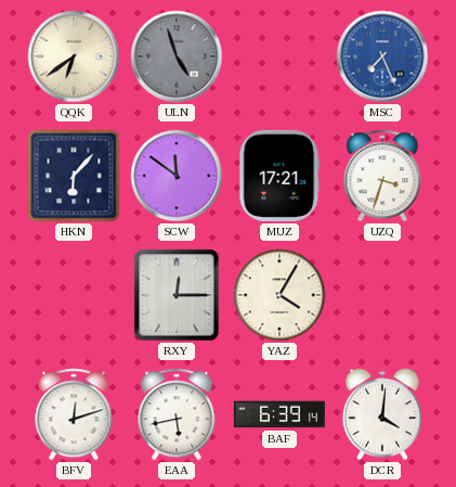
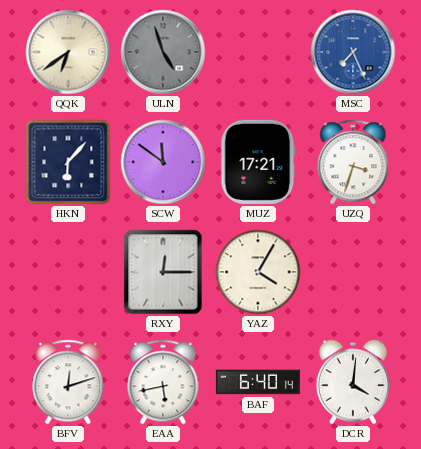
BAF: 6:39 -> 6:40
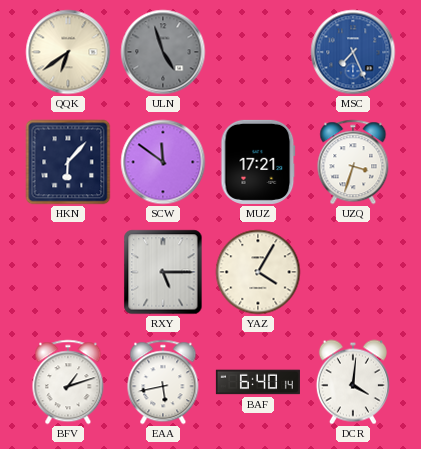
RXY: 12:15 -> 5:15
BFV: 12:12 -> 1:12
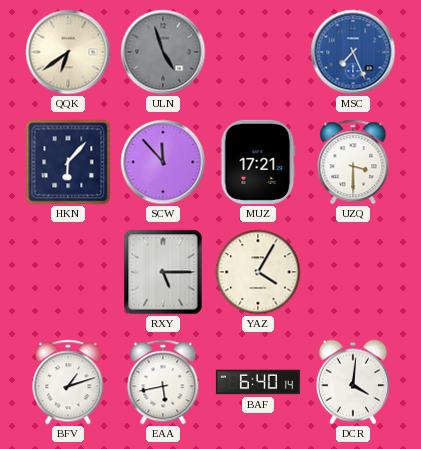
SCW: 11:51 -> 11:53
UZQ: 3:33 -> 3:30
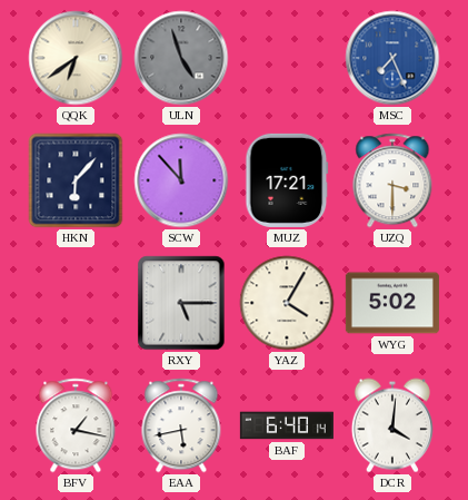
WYG: none -> 5:02
BFV: 1:12 -> 1:17
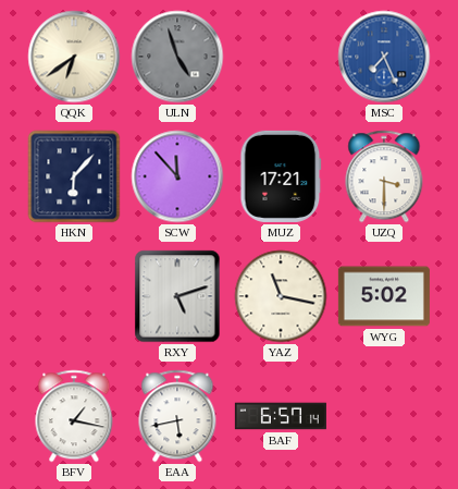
RXY: 5:15 -> 5:12
YAZ: 4:05 -> 11:17
BAF: 6:40 -> 6:57
DCR: 4:01 -> none
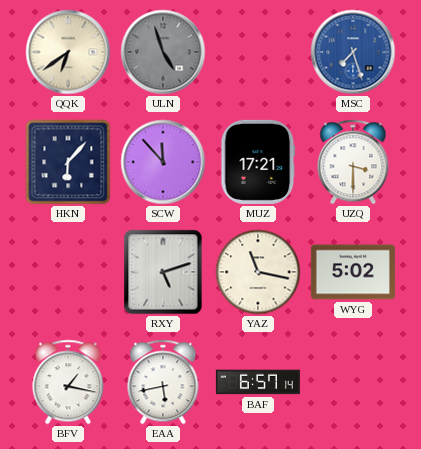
MSC: 7:26 -> 7:27
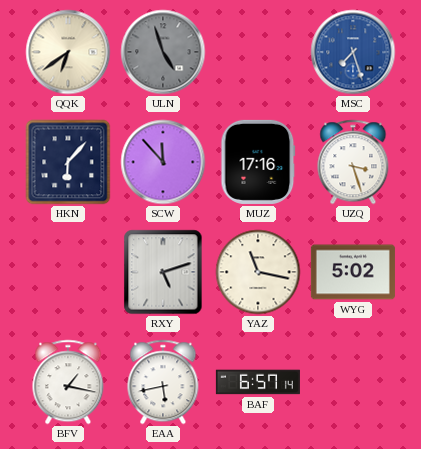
MUZ: 17:21 -> 17:16
UZQ: 3:30 -> 3:27
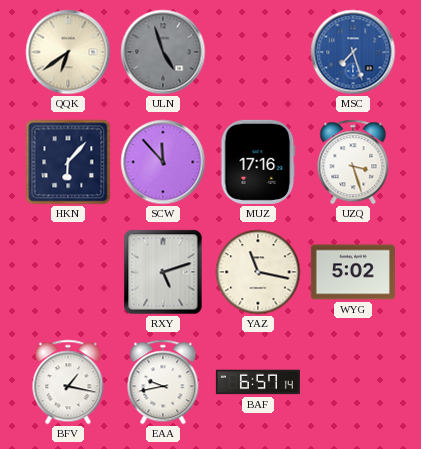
EAA: 5:43 -> 9:43
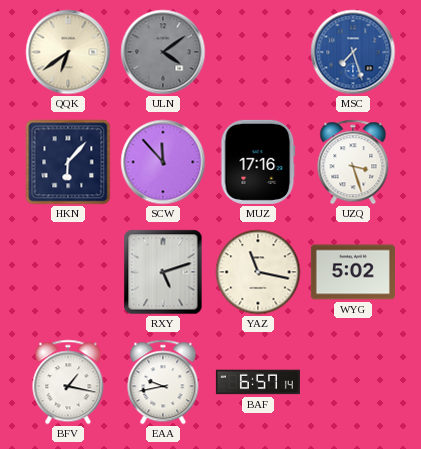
ULN: 4:57 -> 4:09
